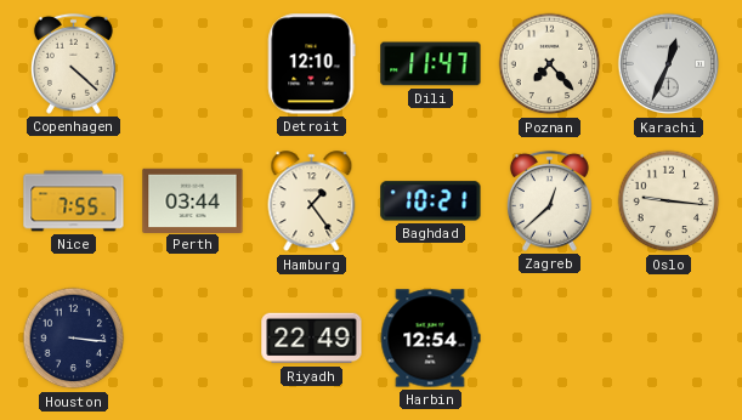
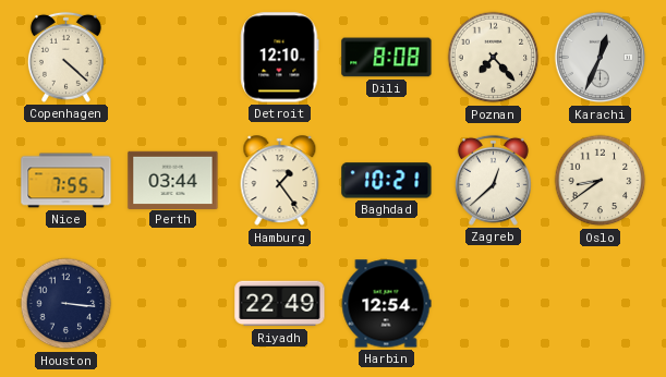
Dili: 11:47 -> 8:08
Oslo: 9:16 -> 8:39
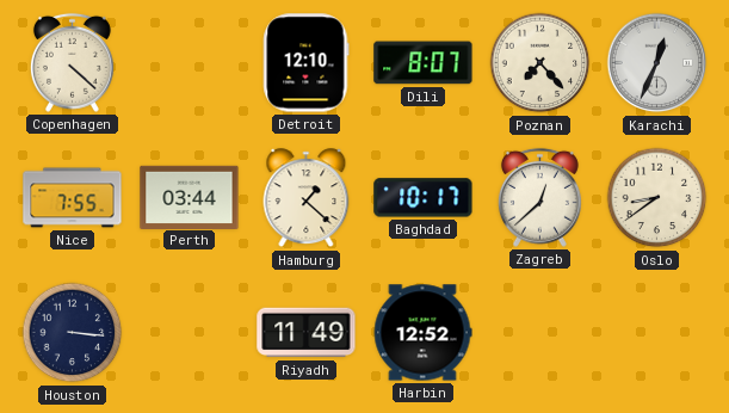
Dili: 8:08 -> 8:07
Hamburg: 1:24 -> 1:22
Baghdad: 10:21 -> 10:17
Riyadh: 22:49 -> 11:49
Harbin: 12:54 -> 12:52
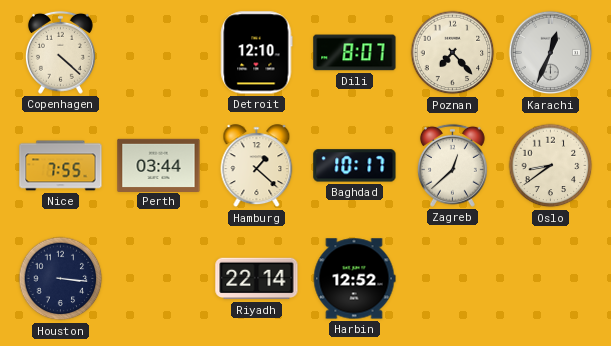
Riyadh: 11:49 -> 22:14
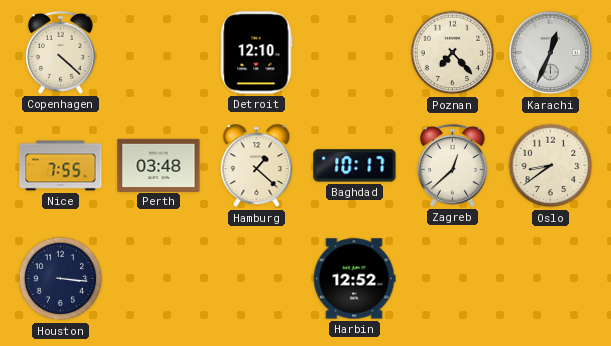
Dili: 8:07 -> none
Perth: 03:44 -> 03:48
Riyadh: 22:14 -> none
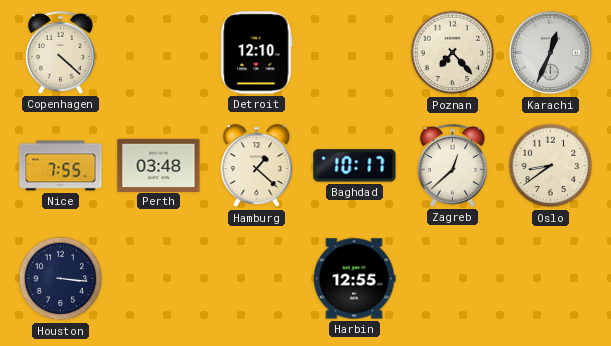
Harbin: 12:52 -> 12:55
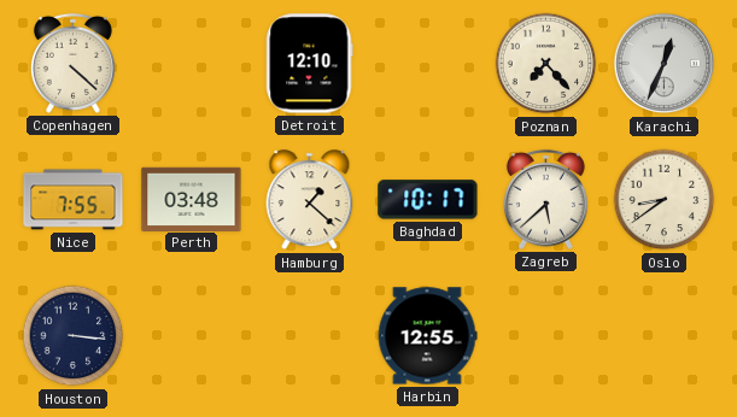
Zagreb: 12:38 -> 5:38
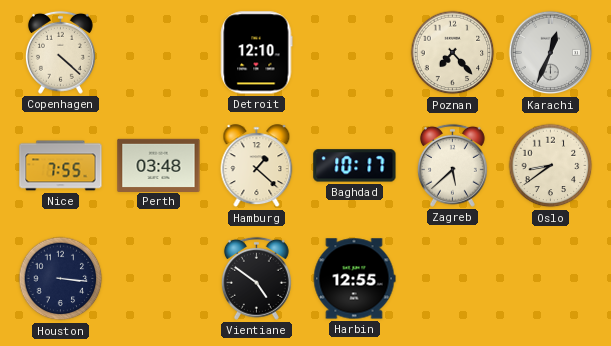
Vientiane: none -> 4:51
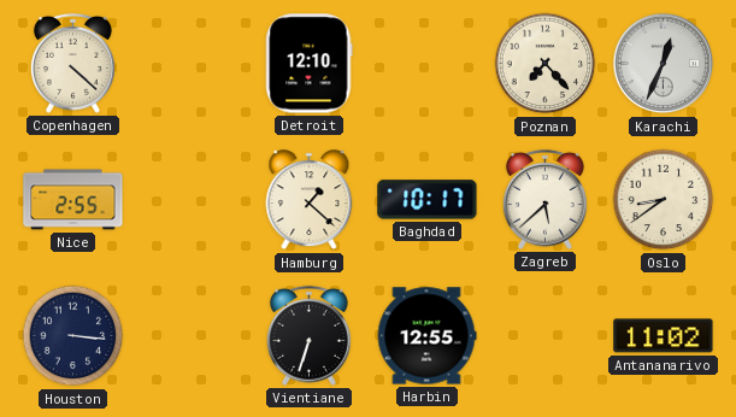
Nice: 7:55 -> 2:55
Perth: 03:48 -> none
Vientiane: 4:51 -> 6:33
Antananarivo: none -> 11:02
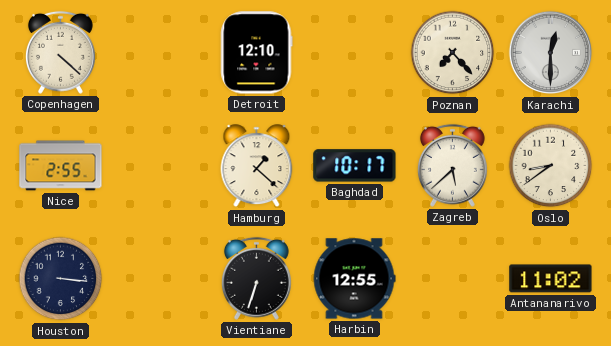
Karachi: 12:34 -> 12:30
